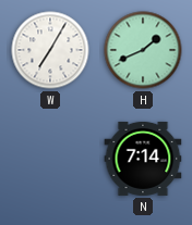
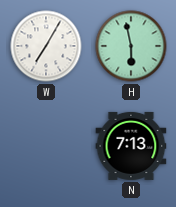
H: 1:41 -> 5:58
N: 7:14 -> 7:13
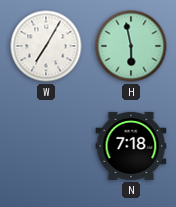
N: 7:13 -> 7:18
